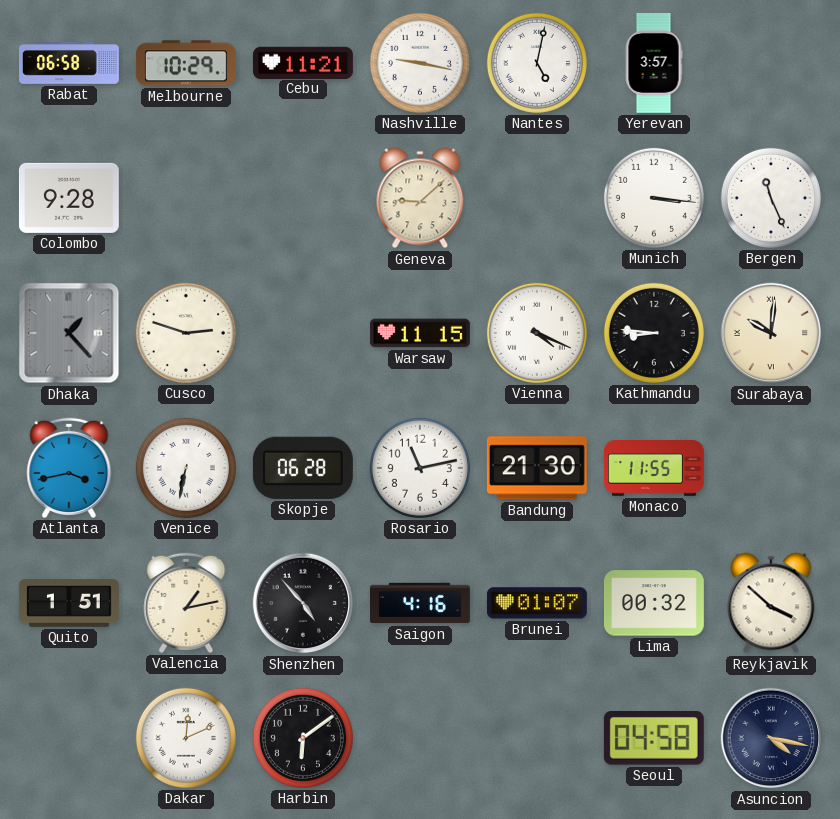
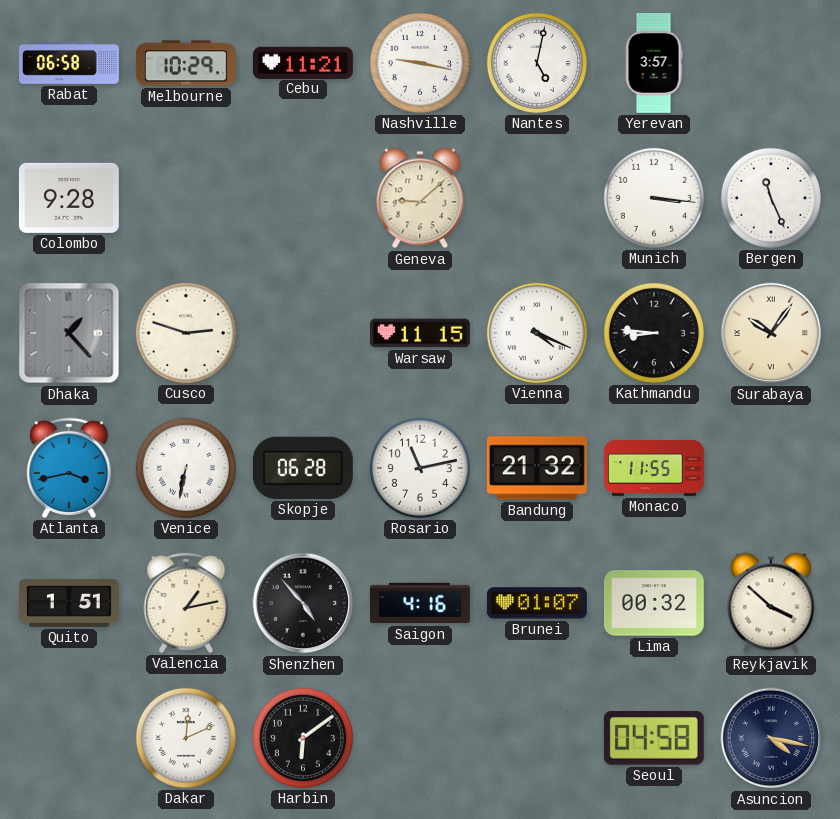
Surabaya: 10:01 -> 10:06
Bandung: 21:30 -> 21:32
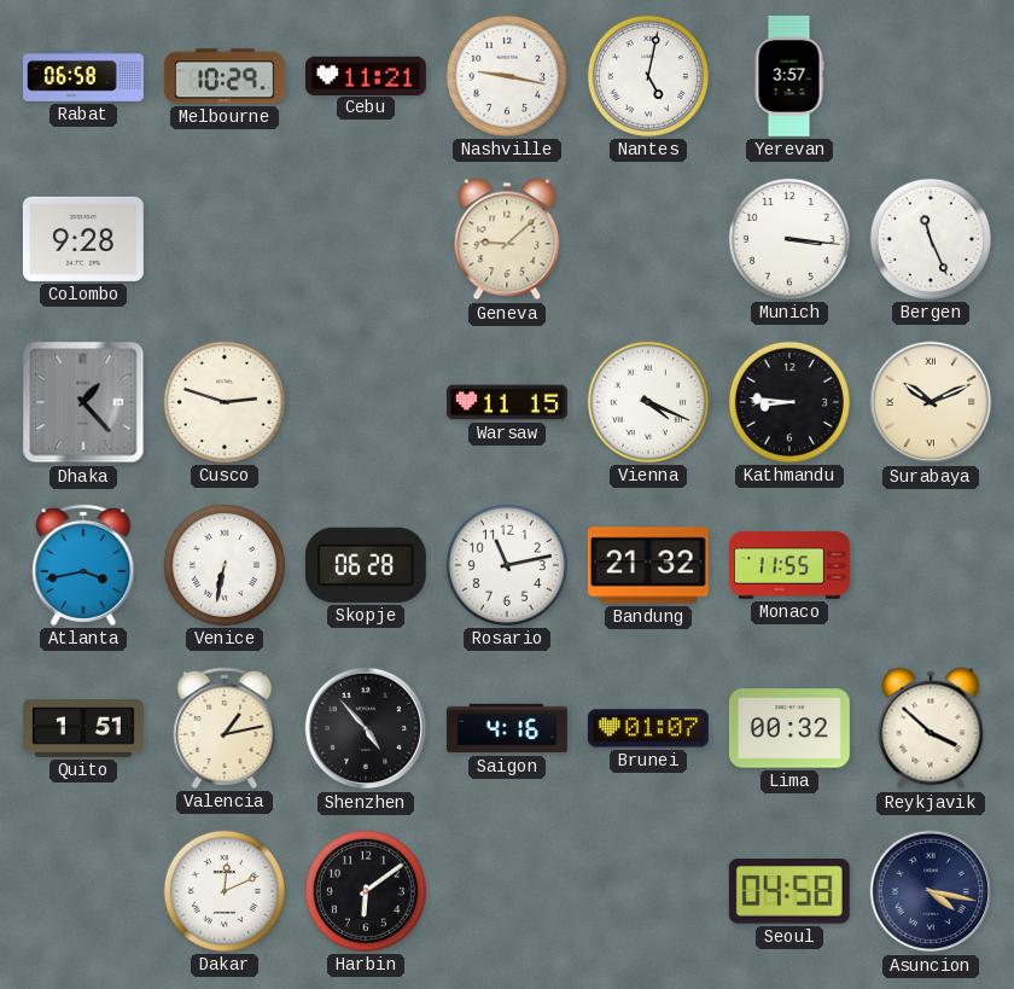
Surabaya: 10:06 -> 10:11
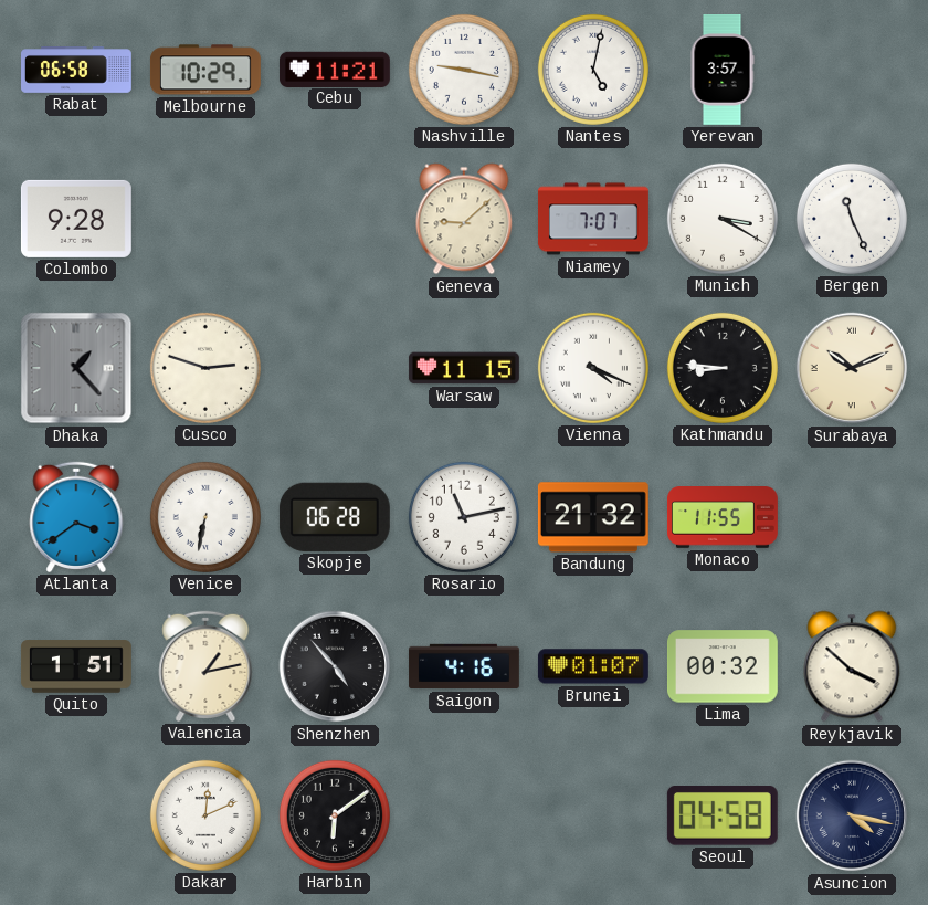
Niamey: none -> 7:07
Munich: 3:16 -> 3:20
Atlanta: 3:43 -> 3:39
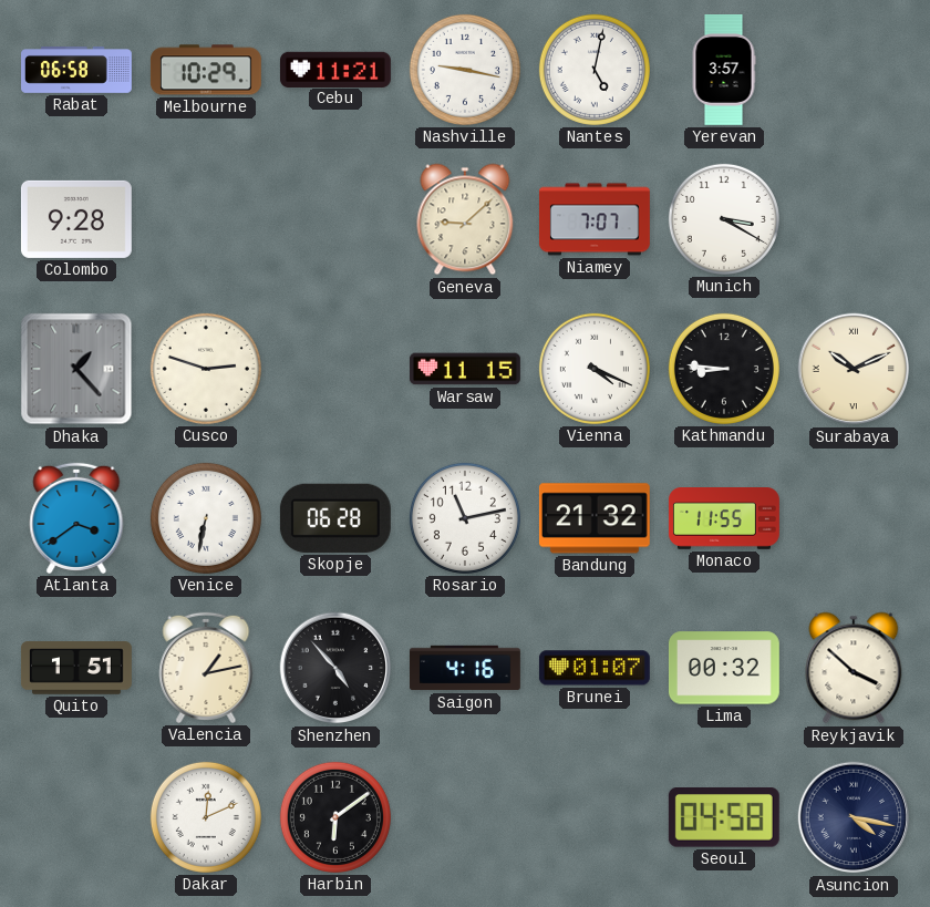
Bergen: 11:26 -> none
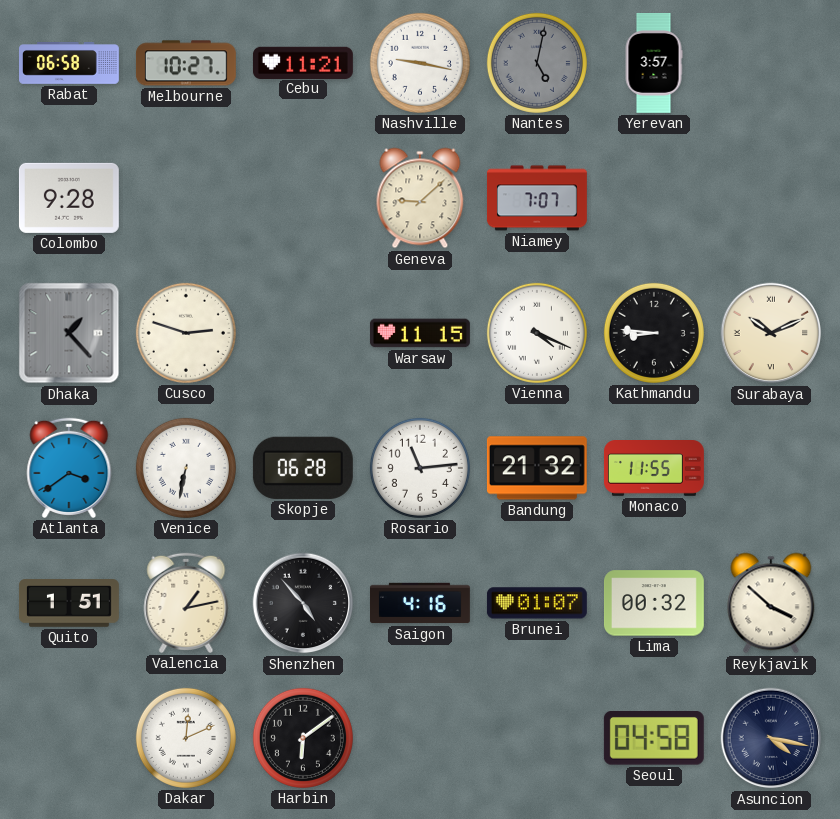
Melbourne: 10:29 -> 10:27
Nantes dial: white -> grey
Munich: 3:20 -> none
Rosario: 11:13 -> 11:14
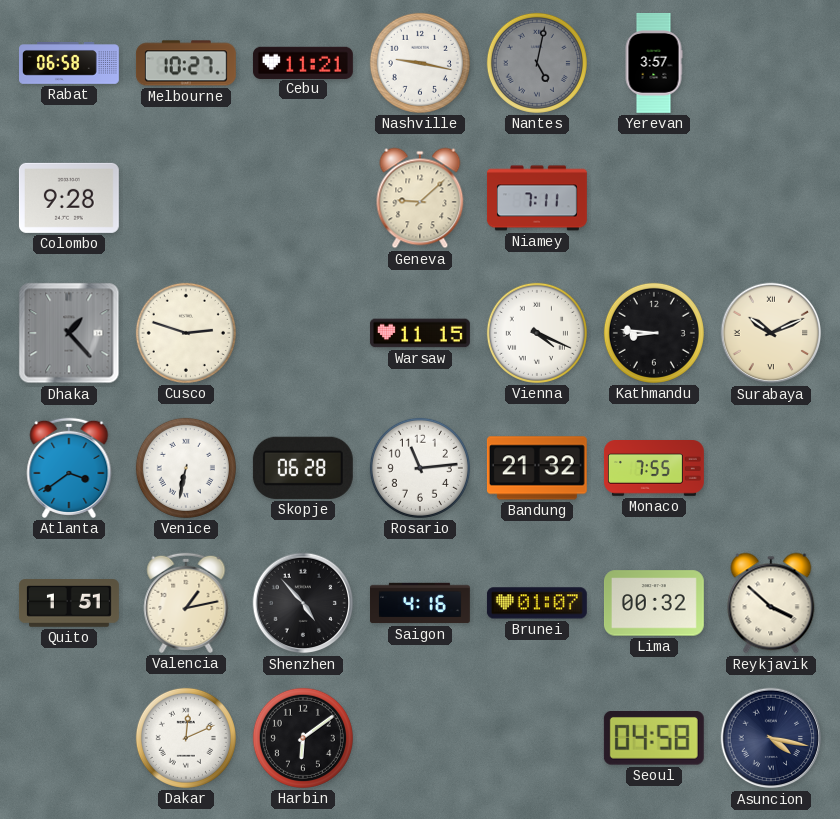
Niamey: 7:07 -> 7:11
Monaco: 11:55 -> 7:55
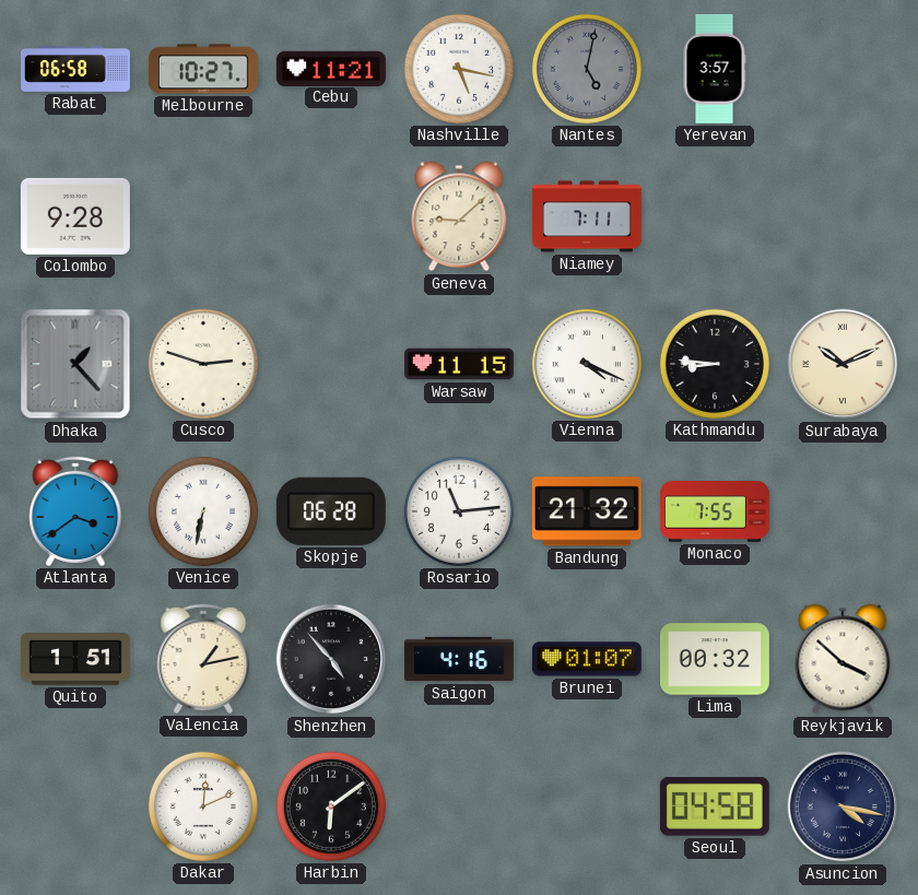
Nashville: 9:17 -> 5:17
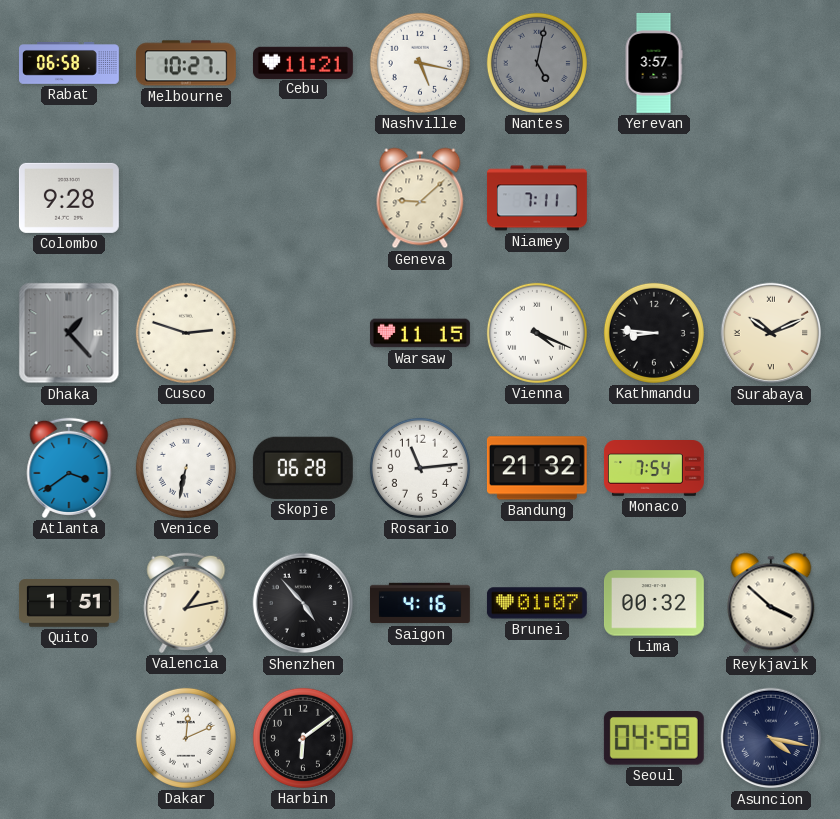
Monaco: 7:55 -> 7:54
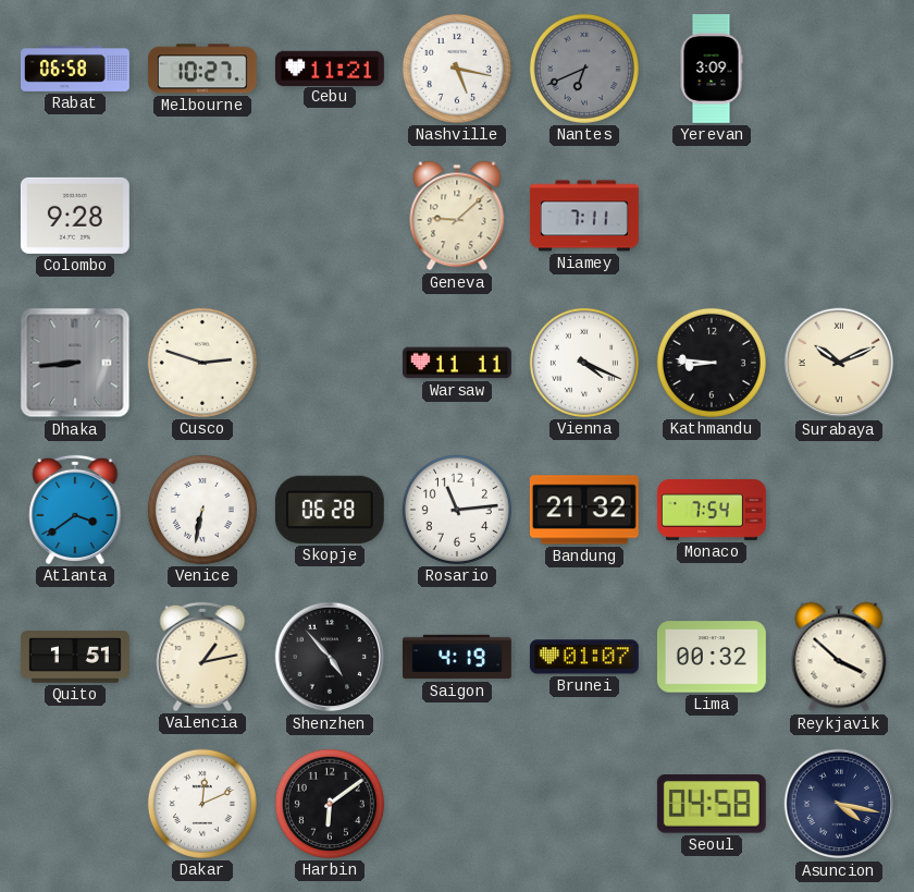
Nantes: 5:02 -> 6:41
Yerevan: 3:57 -> 3:09
Dhaka: 1:23 -> 8:44
Warsaw: 11:15 -> 11:11
Saigon: 4:16 -> 4:19
